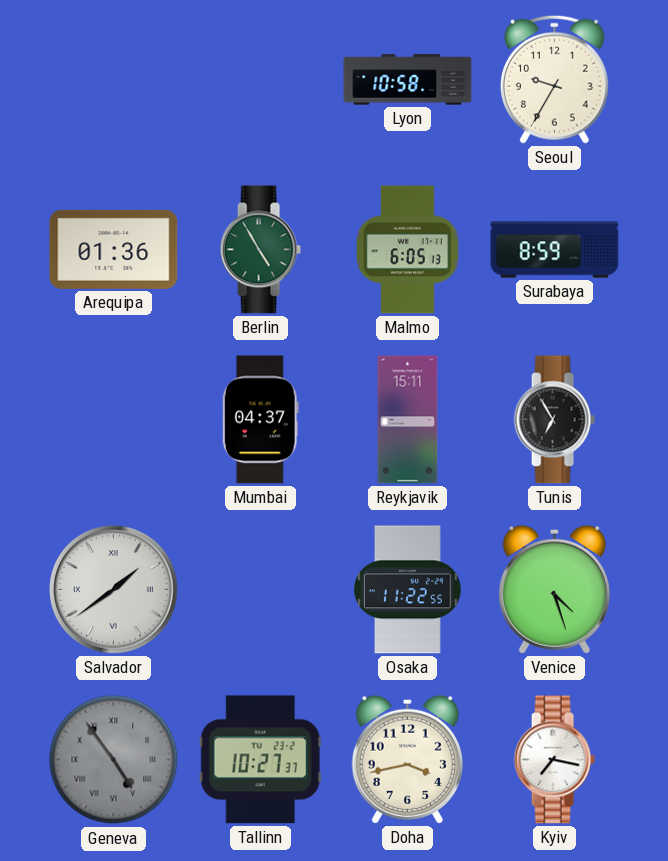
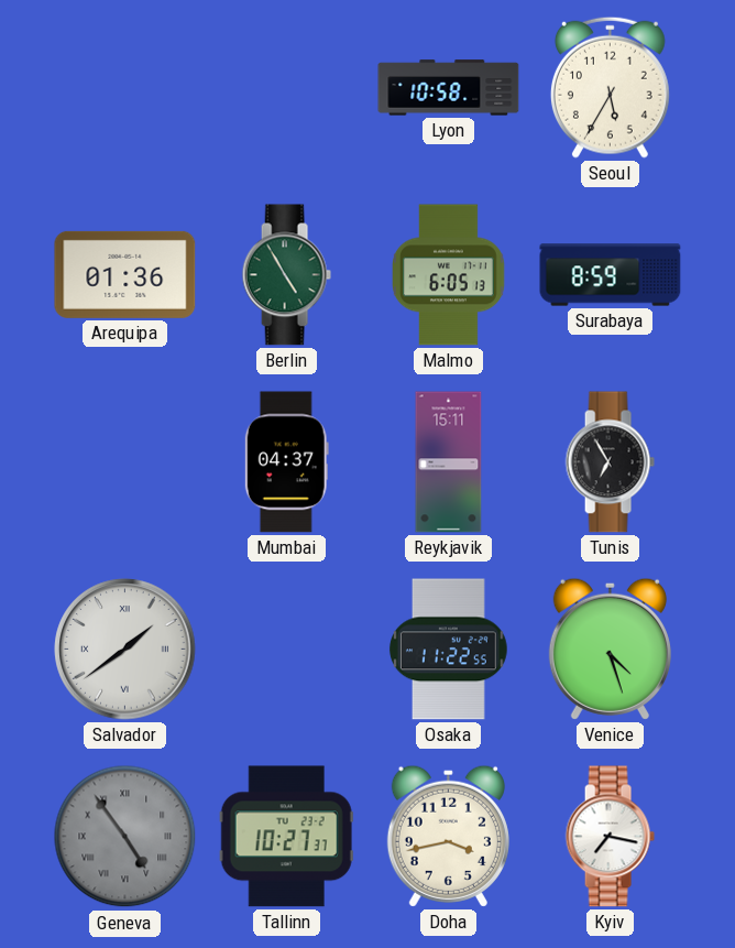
Seoul: 9:35 -> 5:35
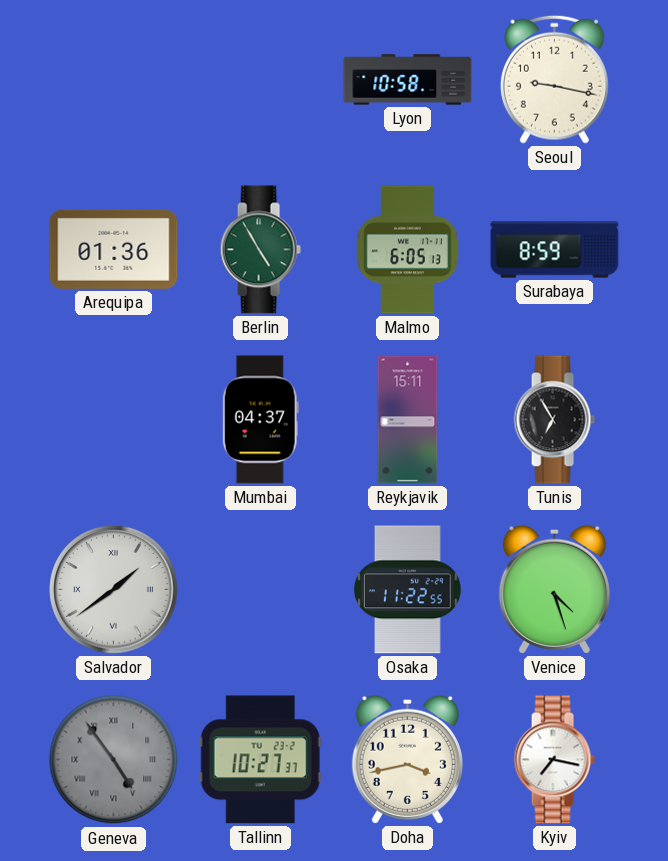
Seoul: 5:35 -> 9:17
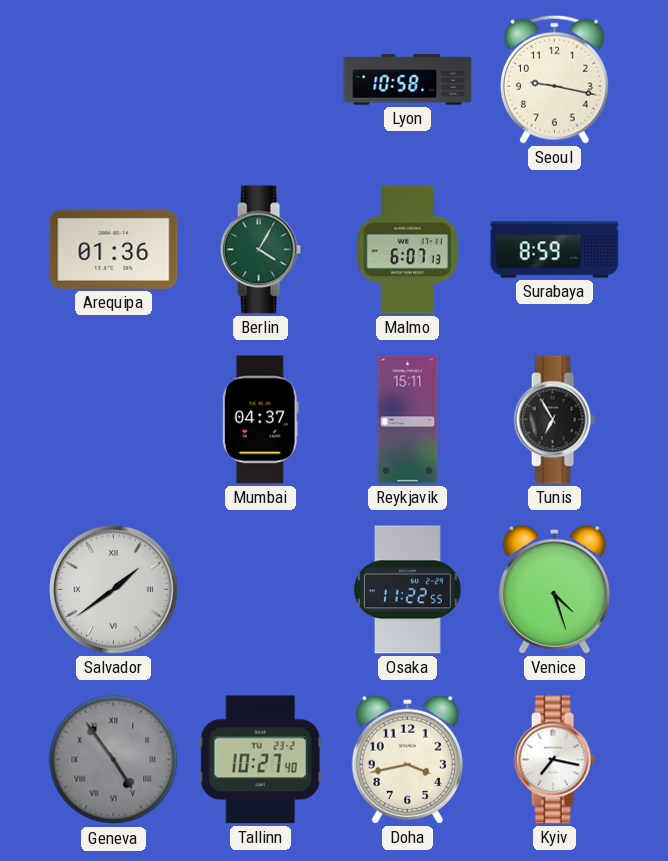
Berlin: 4:55 -> 4:05
Malmo: 6:05 -> 6:07
Tallinn: 10:27:37 -> 10:27:40
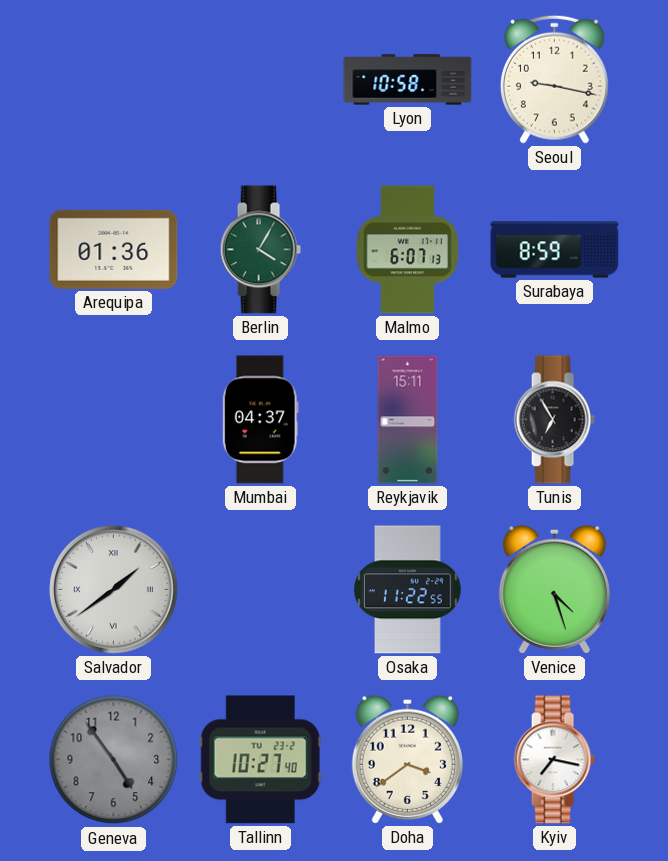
Geneva numerals: Roman -> Arabic
Doha: 3:43 -> 3:39
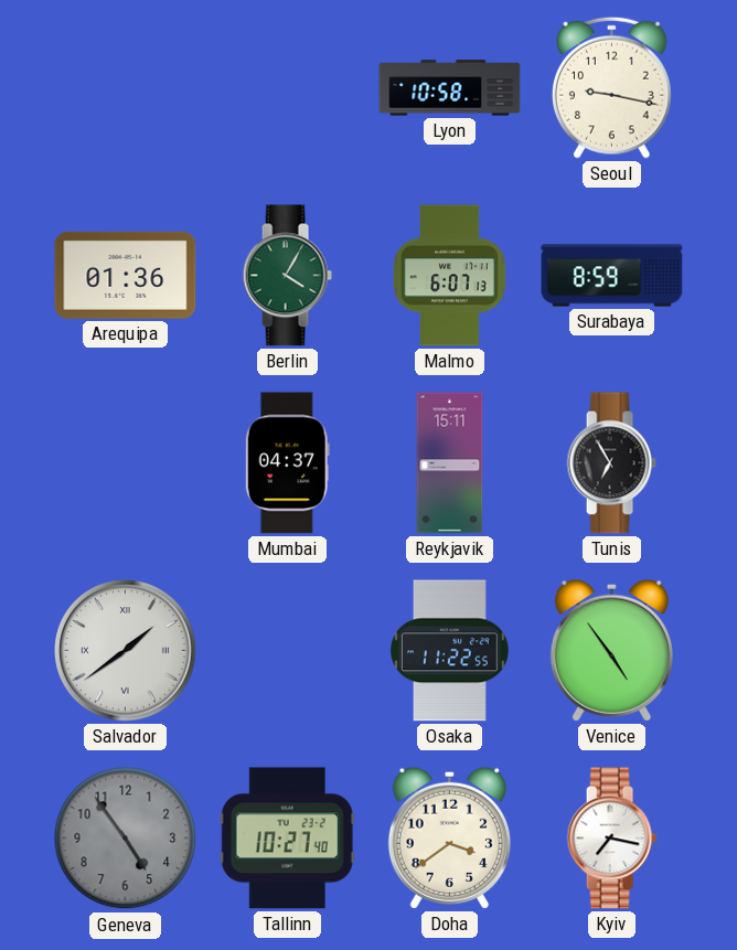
Venice: 4:27 -> 4:54
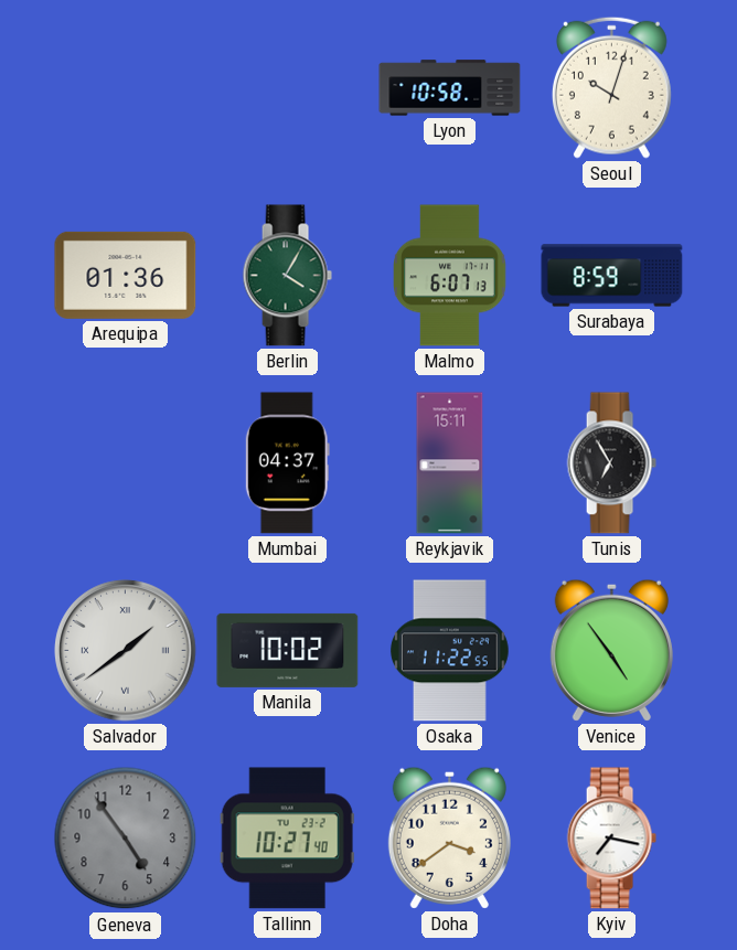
Seoul: 9:17 -> 10:03
Manila: none -> 10:02
